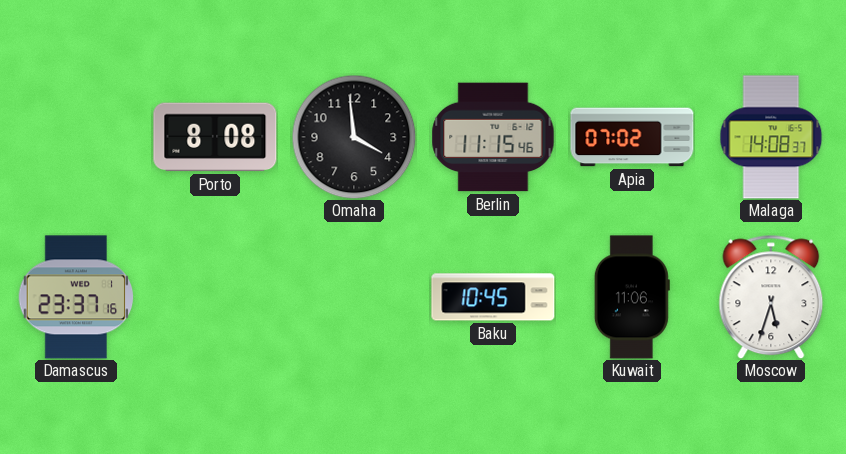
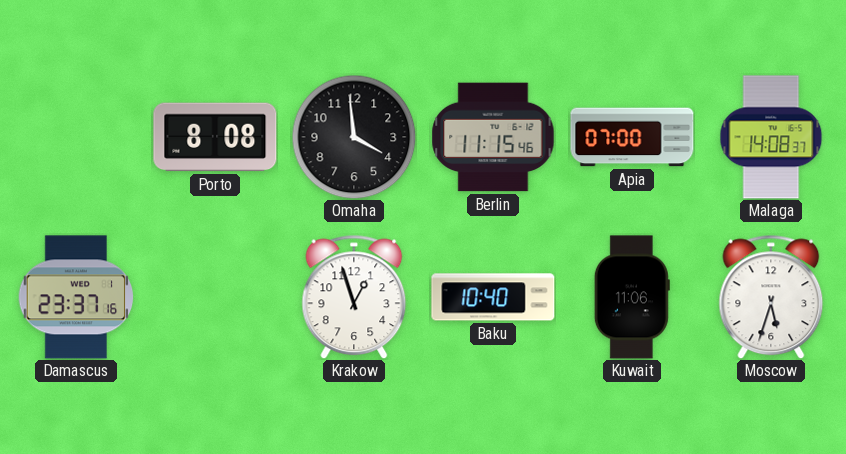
Apia: 07:02 -> 07:00
Krakow: none -> 12:57
Baku: 10:45 -> 10:40
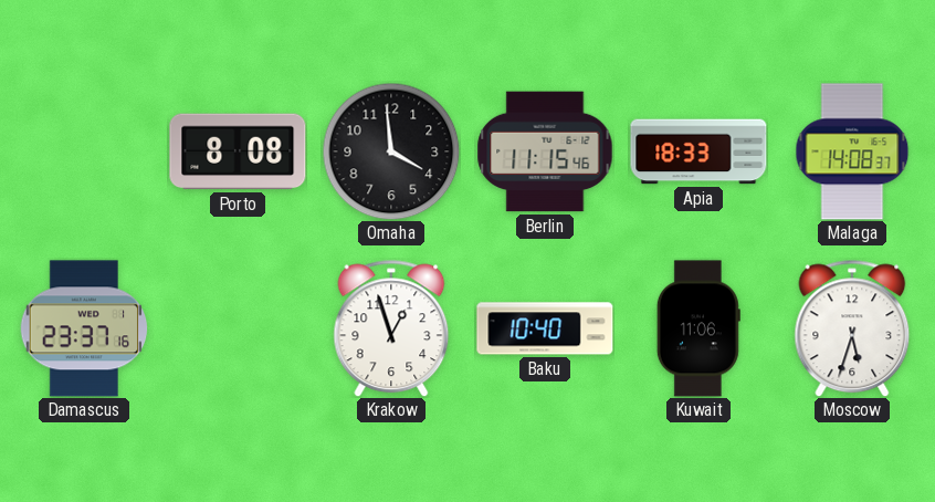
Apia: 07:00 -> 18:33
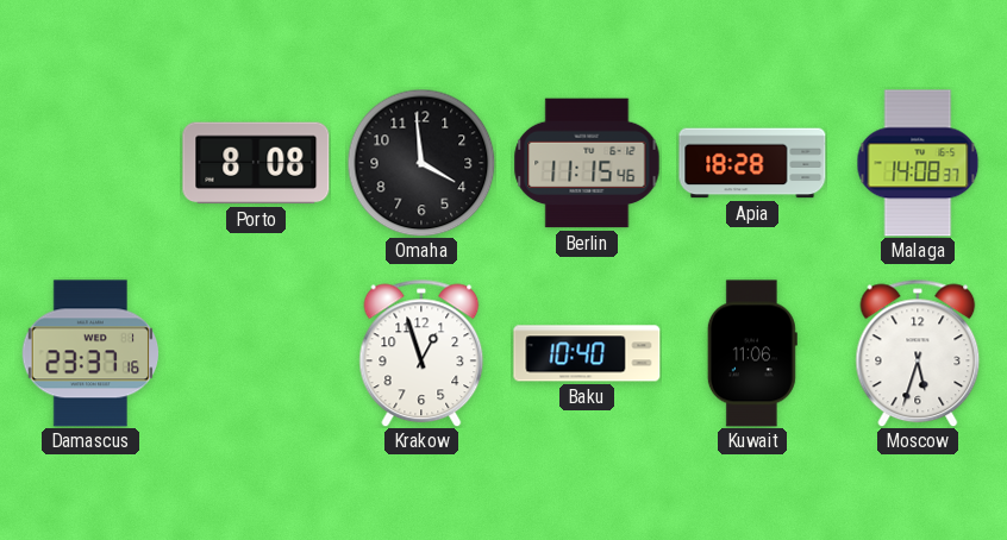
Apia: 18:33 -> 18:28
